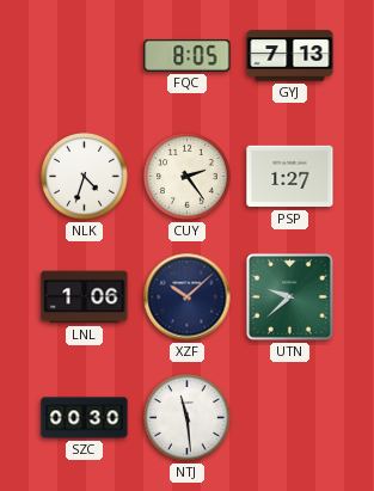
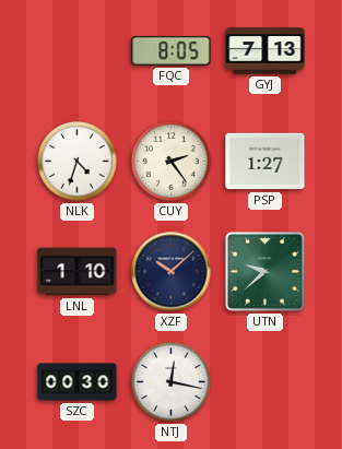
LNL: 1:06 -> 1:10
NTJ: 11:29 -> 12:17
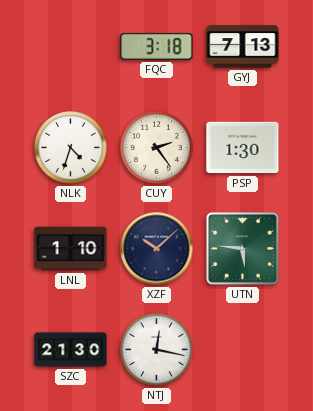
FQC: 8:05 -> 3:18
PSP: 1:27 -> 1:30
UTN: 9:38 -> 5:46
SZC: 00:30 -> 21:30
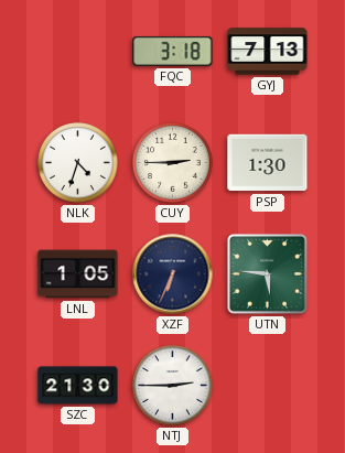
CUY: 2:24 -> 2:45
LNL: 1:10 -> 1:05
XZF: 10:08 -> 6:34
NTJ: 12:17 -> 2:45
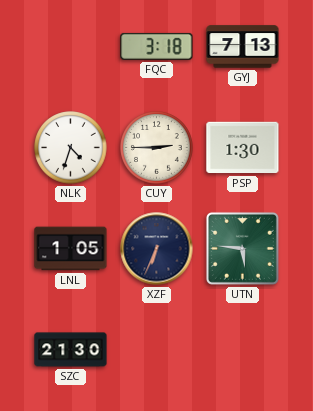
NTJ: 2:45 -> none
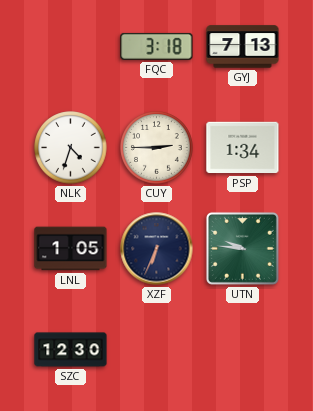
PSP: 1:30 -> 1:34
UTN: 5:46 -> 9:46
SZC: 21:30 -> 12:30
